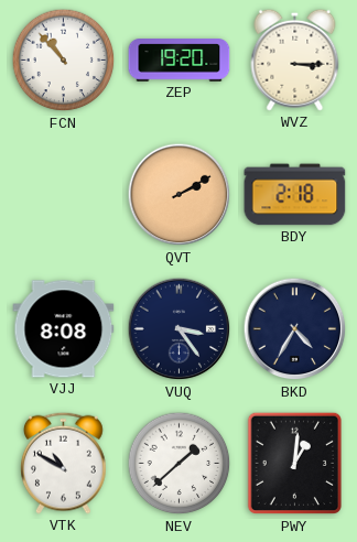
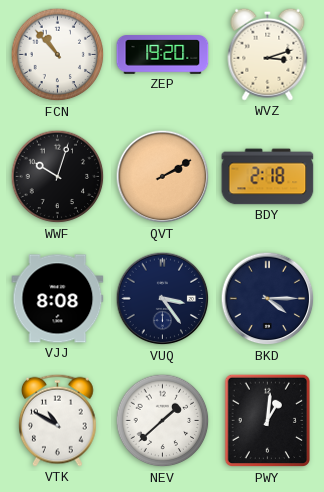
WVZ: 3:15 -> 3:12
WWF: none -> 10:03
BKD: 4:35 -> 4:15
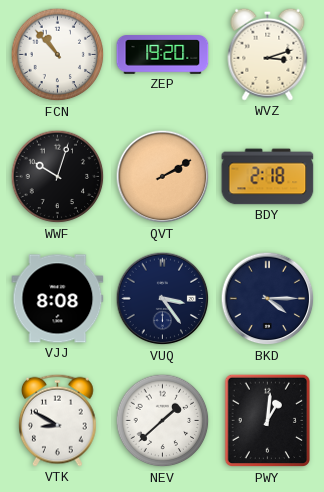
VTK: 10:50 -> 8:50
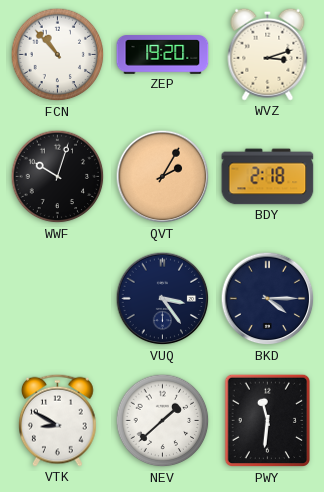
QVT: 2:10 -> 2:05
VJJ: 8:08 -> none
PWY: 1:01 -> 11:31
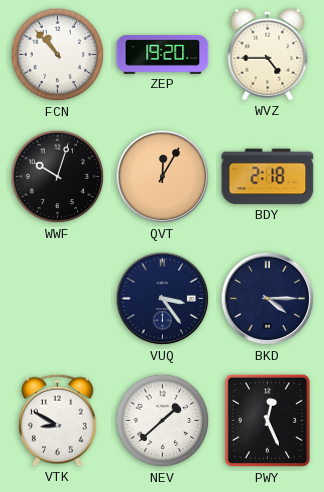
WVZ: 3:12 -> 4:45
QVT: 2:05 -> 12:05
PWY: 11:31 -> 12:26
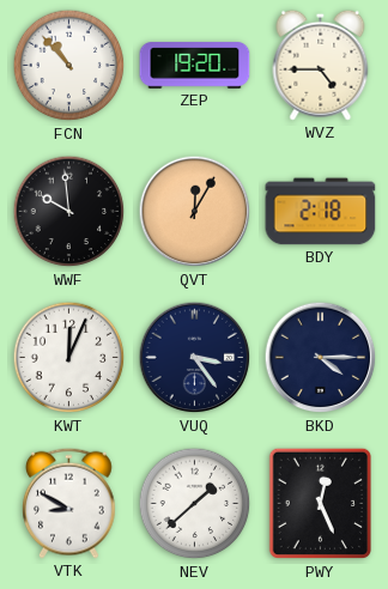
WWF: 10:03 -> 9:59
KWT: none -> 12:04
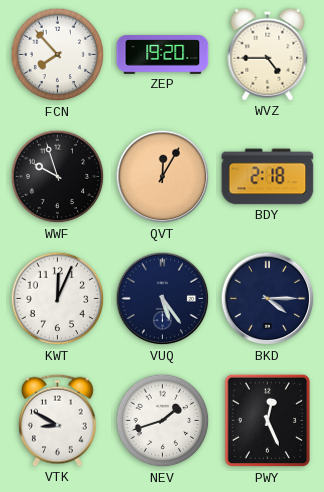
FCN: 10:53 -> 7:53
WWF: 9:59 -> 9:57
VUQ: 3:24 -> 5:24
NEV: 1:38 -> 1:42
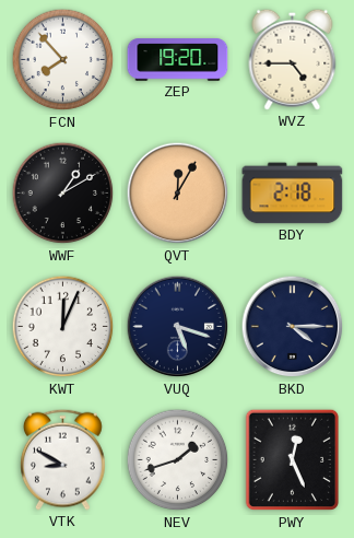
WWF: 9:57 -> 1:10
VUQ: 5:24 -> 5:18
